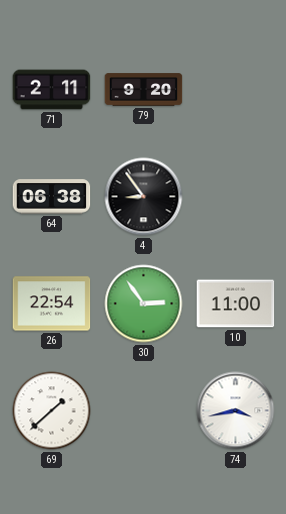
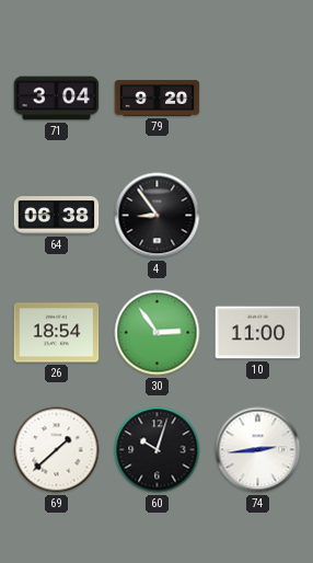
71: 2:11 -> 3:04
26: 22:54 -> 18:54
60: none -> 10:03
74: 3:43 -> 2:44
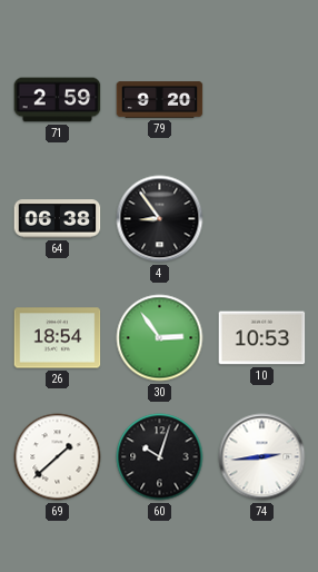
71: 3:04 -> 2:59
10: 11:00 -> 10:53
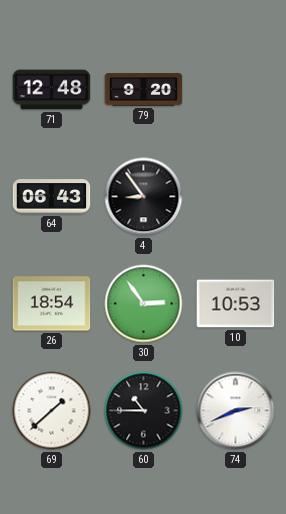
71: 2:59 -> 12:48
64: 06:38 -> 06:43
60: 10:03 -> 10:45
74: 2:44 -> 2:41
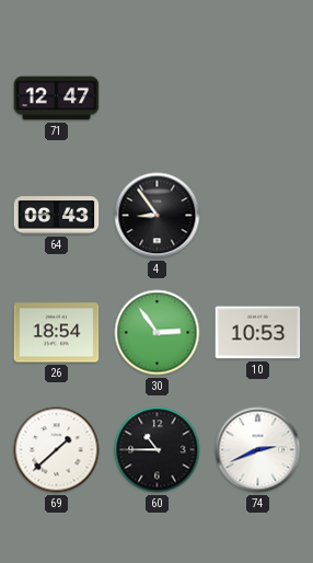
71: 12:48 -> 12:47
79: 9:20 -> none
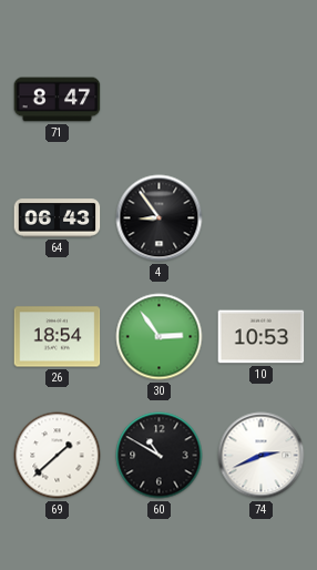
71: 12:47 -> 8:47
60: 10:45 -> 10:50
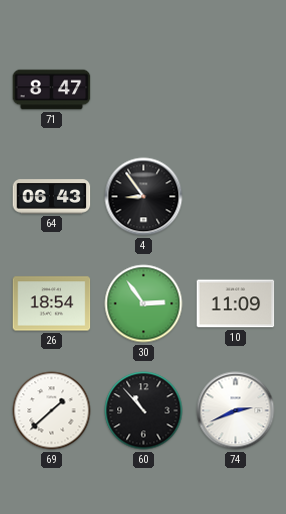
10: 10:53 -> 11:09
60: 10:50 -> 10:53
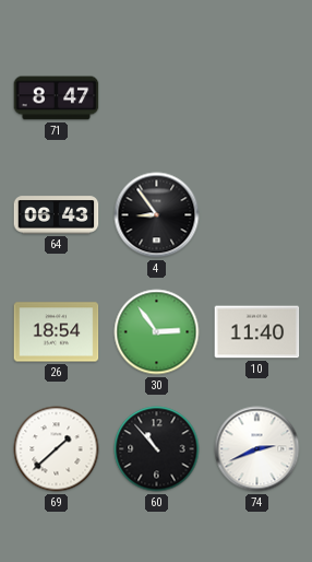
10: 11:09 -> 11:40
